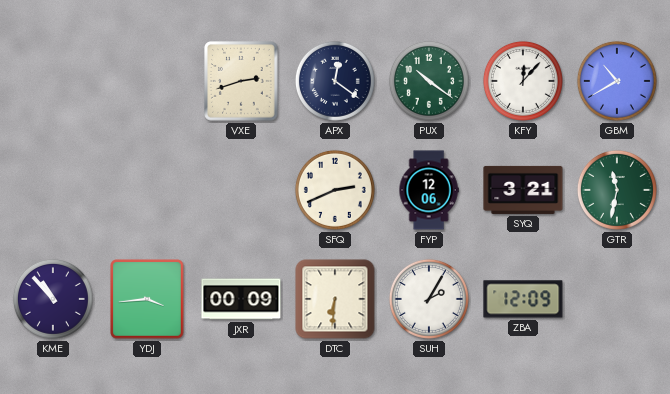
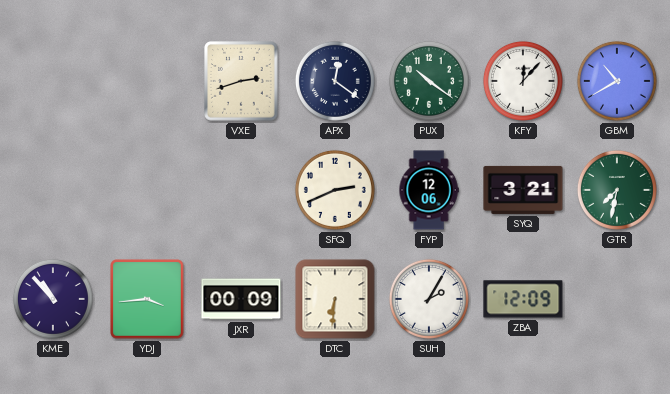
GTR: 11:32 -> 7:32
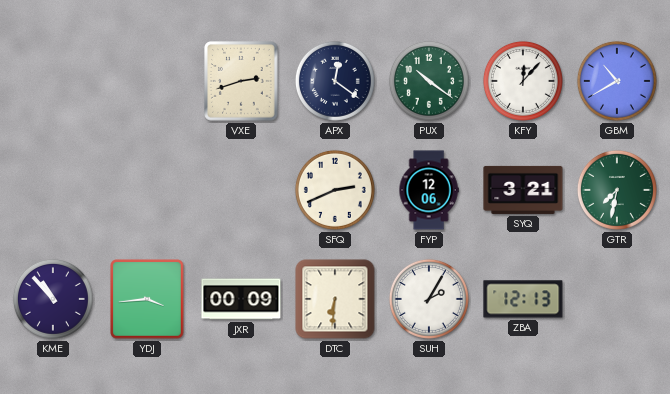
ZBA: 12:09 -> 12:13
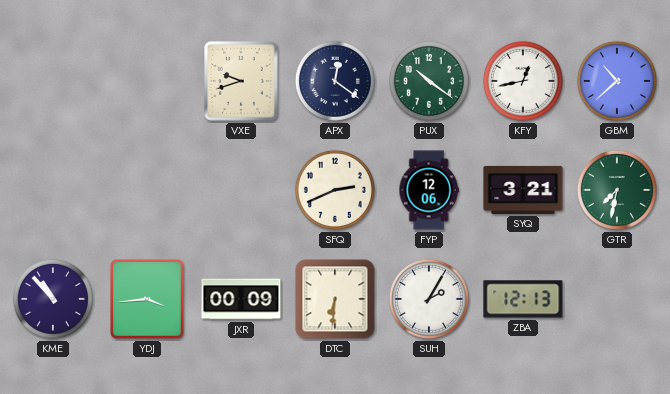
VXE: 2:42 -> 9:42
KFY: 12:07 -> 12:43
GBM: 10:40 -> 10:38
